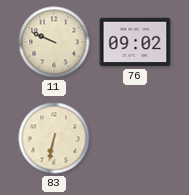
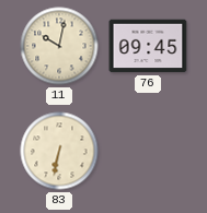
11: 9:49 -> 10:02
76: 09:02 -> 09:45
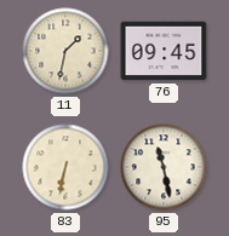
11: 10:02 -> 1:32
95: none -> 11:28
